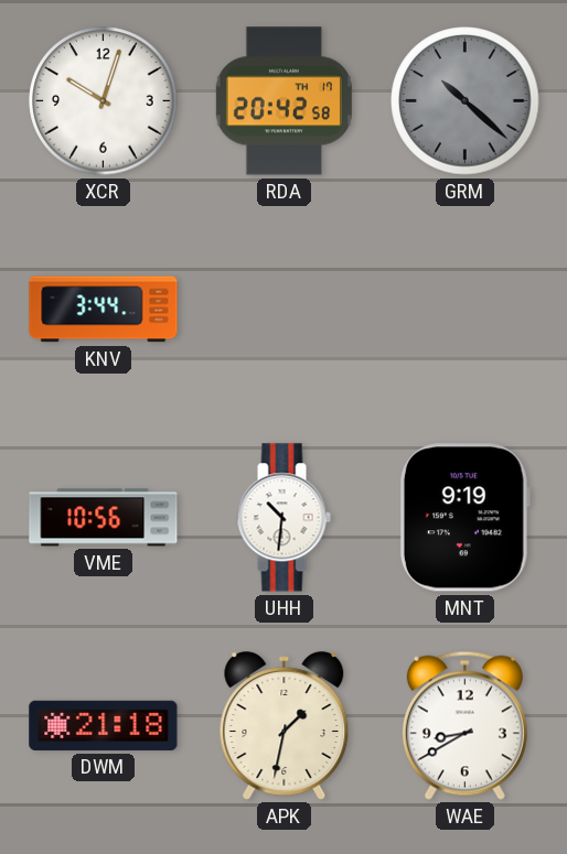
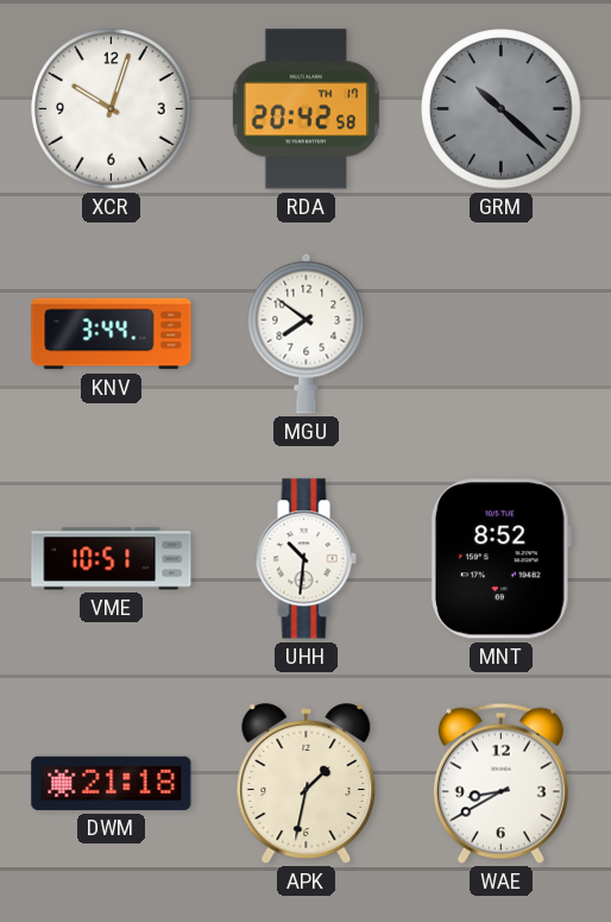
MGU: none -> 7:51
VME: 10:56 -> 10:51
MNT: 9:19 -> 8:52
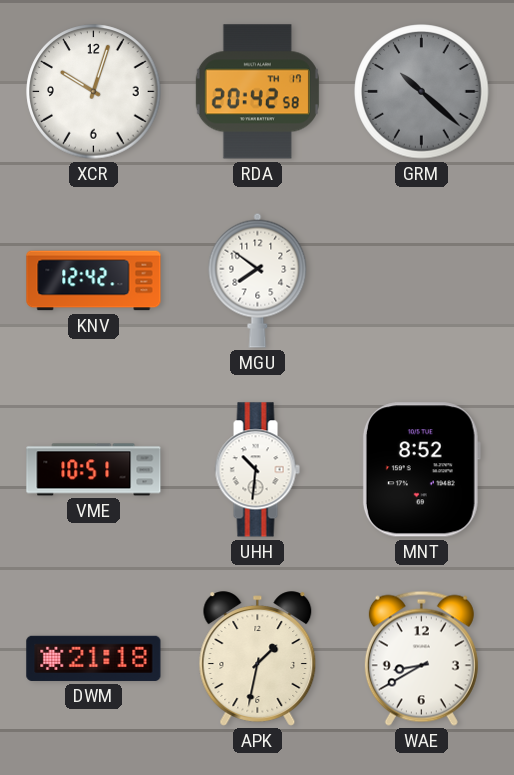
KNV: 3:44 -> 12:42
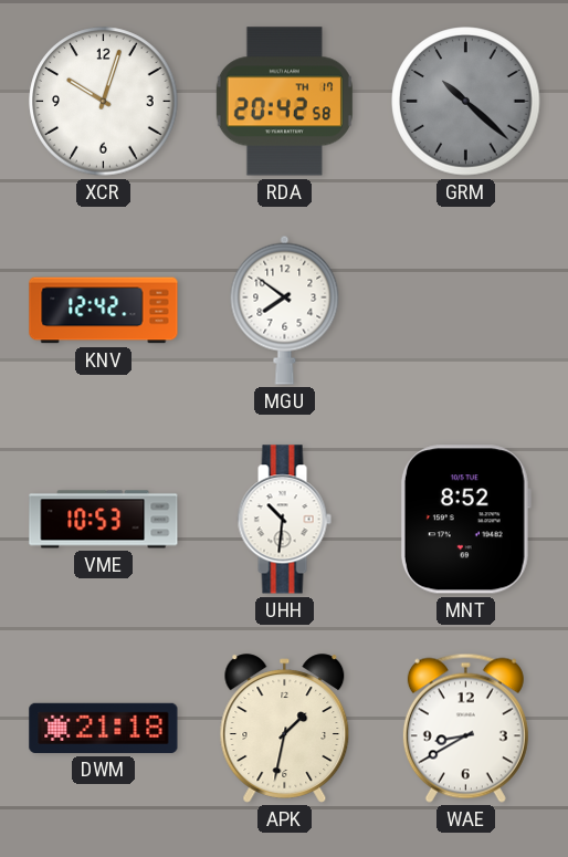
VME: 10:51 -> 10:53
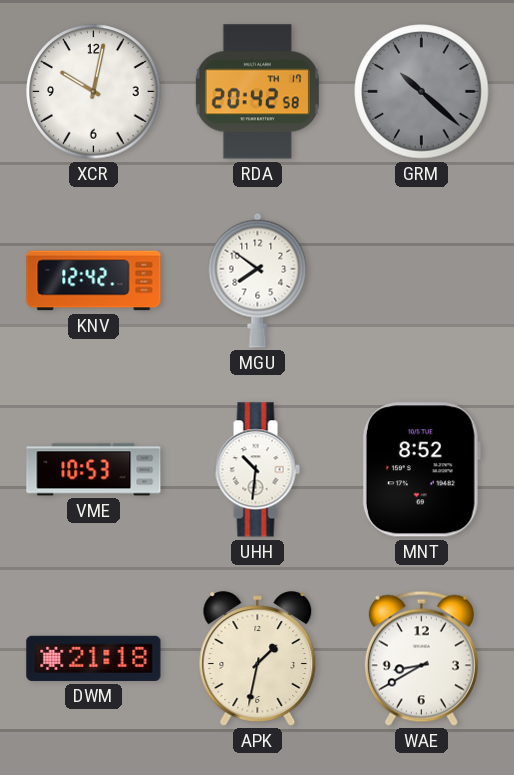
XCR: 10:03 -> 10:02
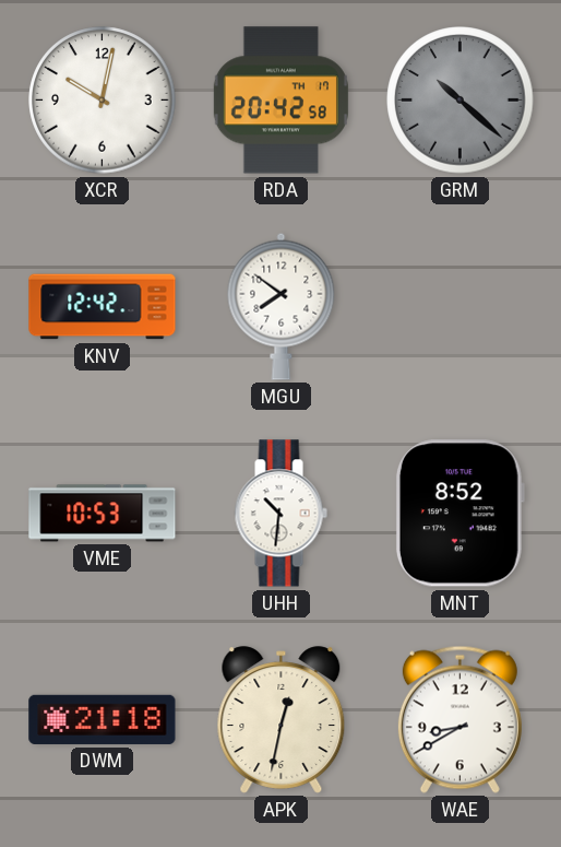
APK: 1:32 -> 12:32
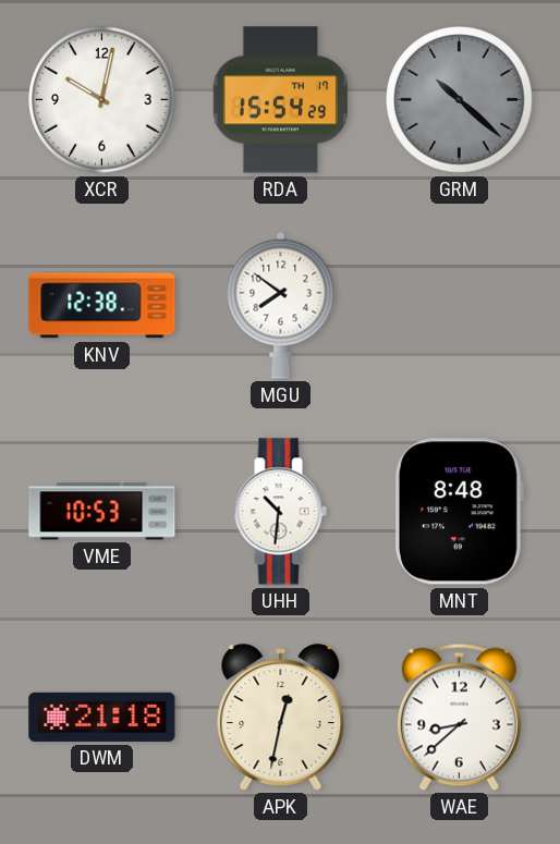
RDA: 20:42 -> 15:54
KNV: 12:42 -> 12:38
MNT: 8:52 -> 8:48
WAE: 8:40 -> 8:38
